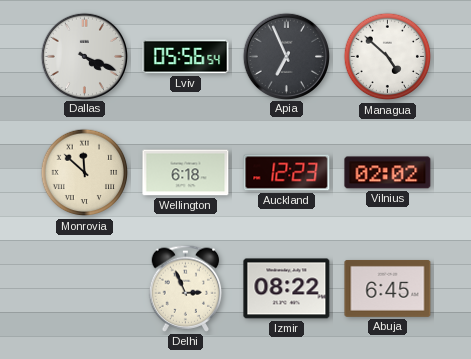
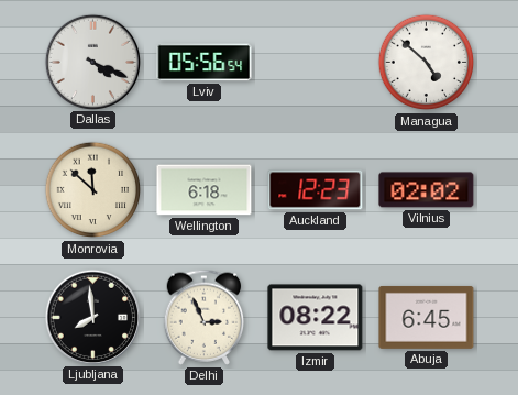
Apia: 6:56 -> none
Ljubljana: none -> 7:59
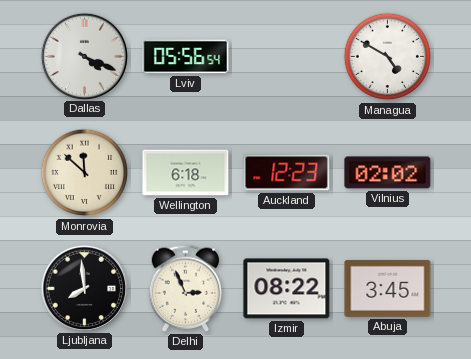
Managua: 4:52 -> 4:50
Abuja: 6:45 -> 3:45
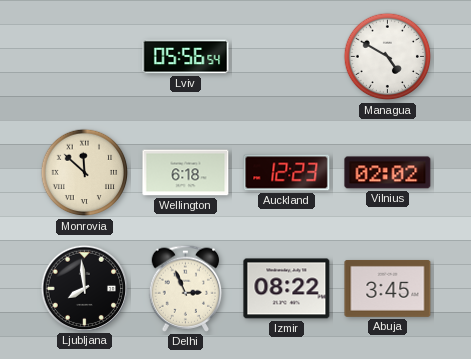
Dallas: 4:19 -> none
